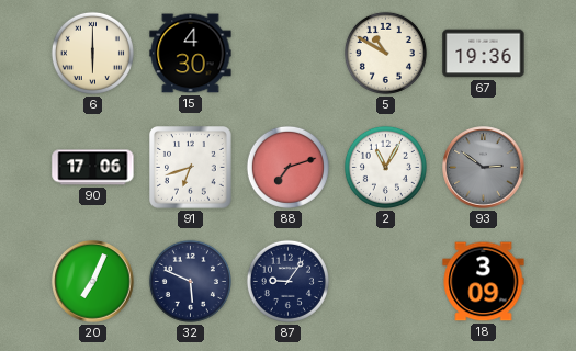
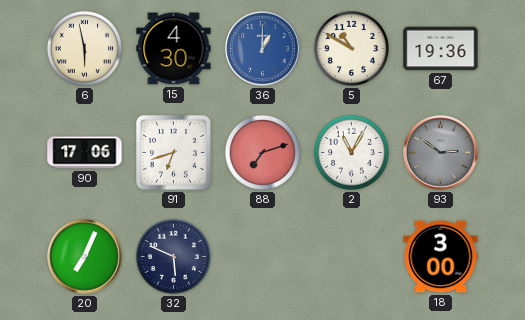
6: 6:00 -> 5:58
36: none -> 1:00
87: 9:06 -> none
18: 3:09 -> 3:00
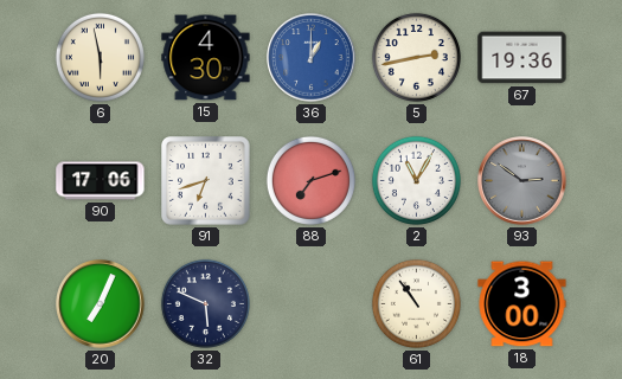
5: 10:50 -> 2:43
61: none -> 10:54
